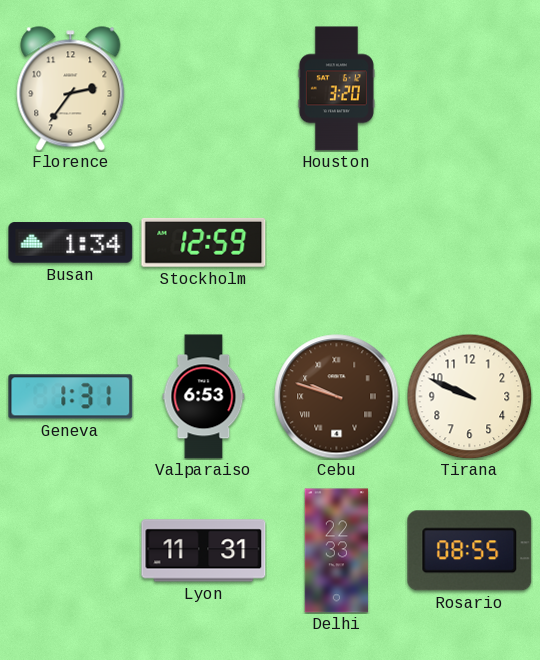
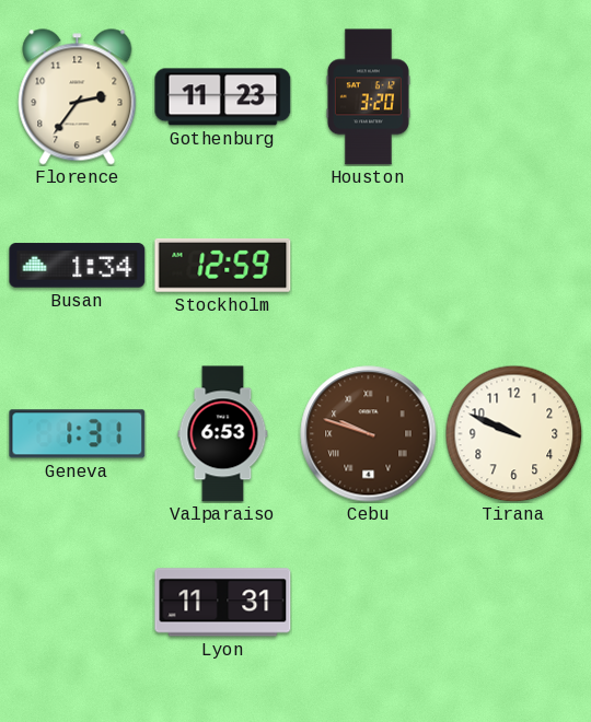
Gothenburg: none -> 11:23
Delhi: 22:33 -> none
Rosario: 08:55 -> none
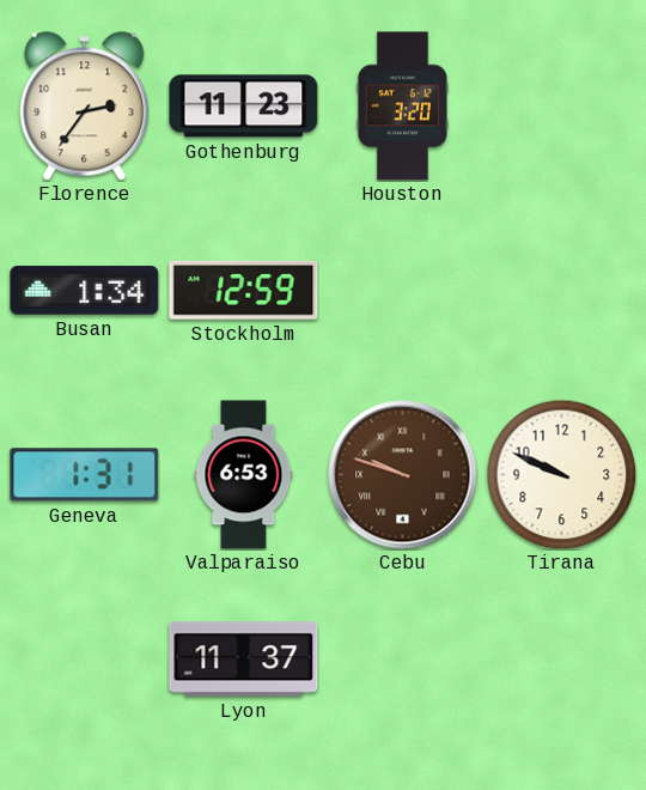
Lyon: 11:31 -> 11:37
